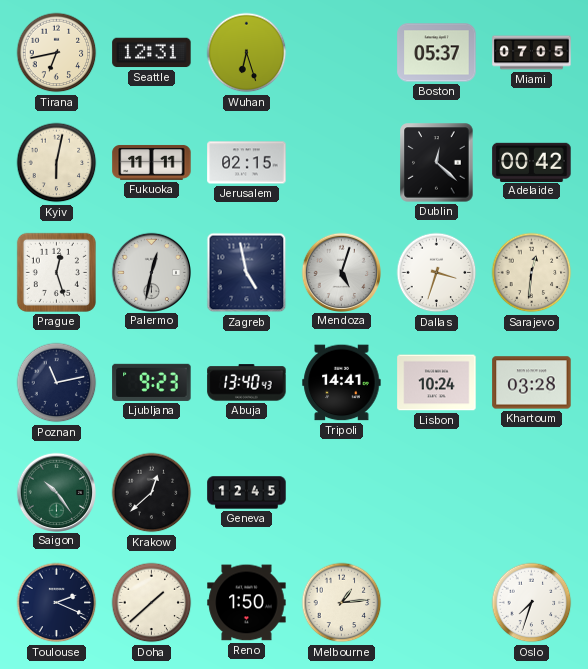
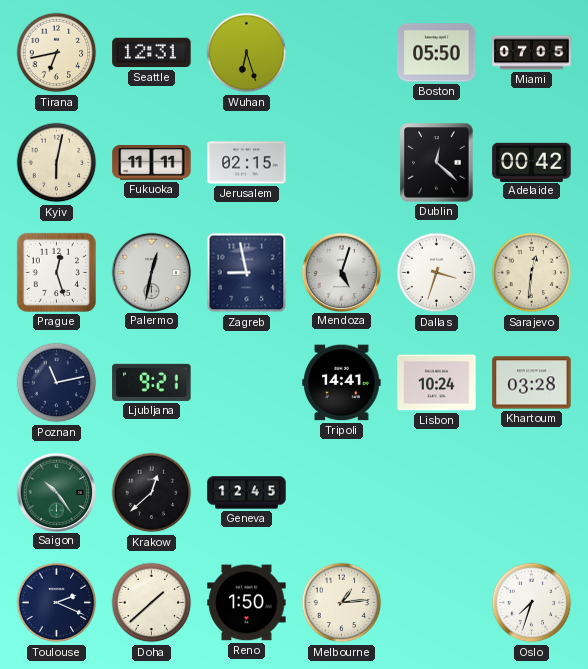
Boston: 05:37 -> 05:50
Zagreb: 4:58 -> 8:58
Ljubljana: 9:23 -> 9:21
Abuja: 13:40 -> none
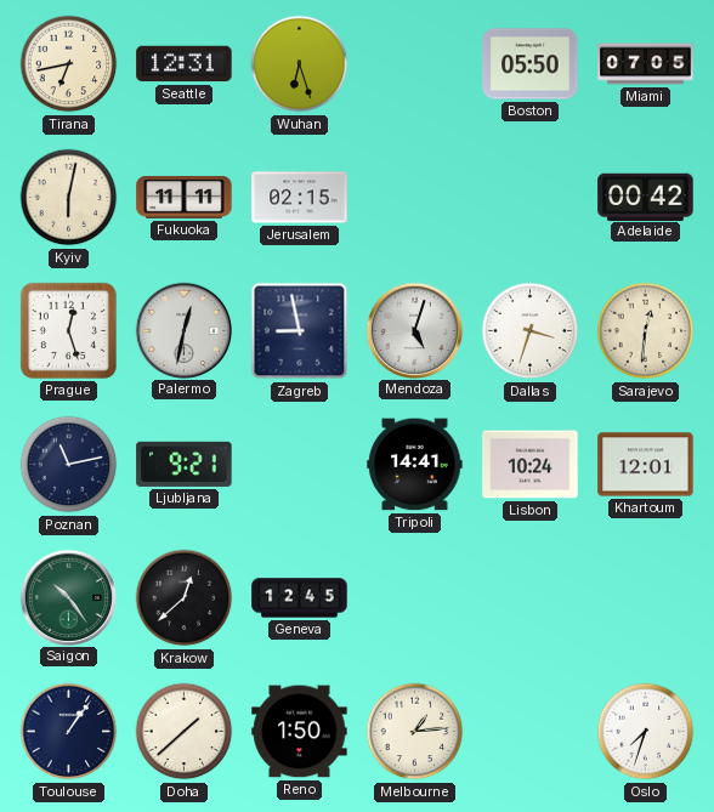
Dublin: 12:22 -> none
Khartoum: 03:28 -> 12:01
Toulouse: 2:19 -> 1:06
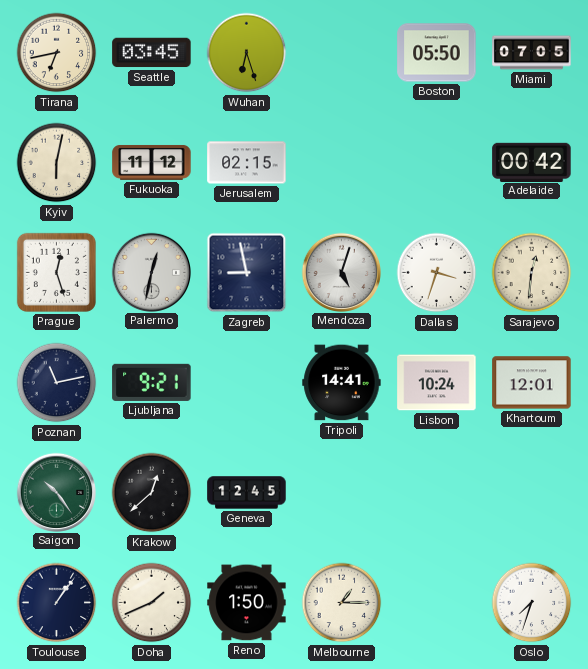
Seattle: 12:31 -> 03:45
Fukuoka: 11:11 -> 11:12
Doha: 1:38 -> 1:41
Melbourne: 1:14 -> 1:15
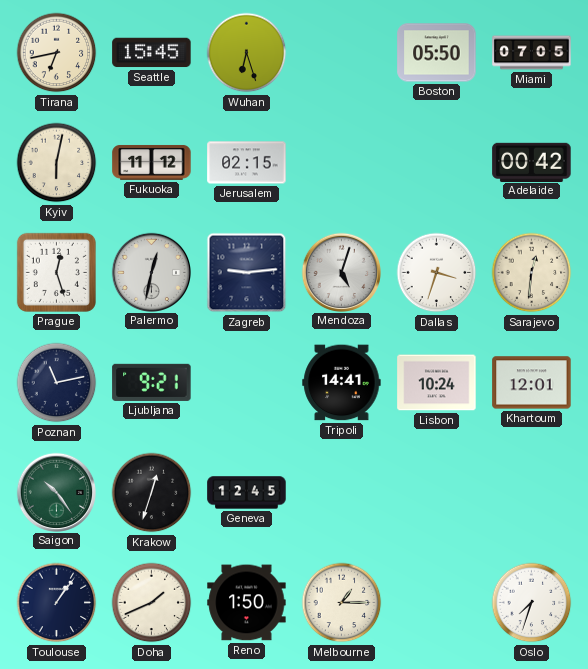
Seattle: 03:45 -> 15:45
Zagreb: 8:58 -> 9:14
Krakow: 12:38 -> 12:33
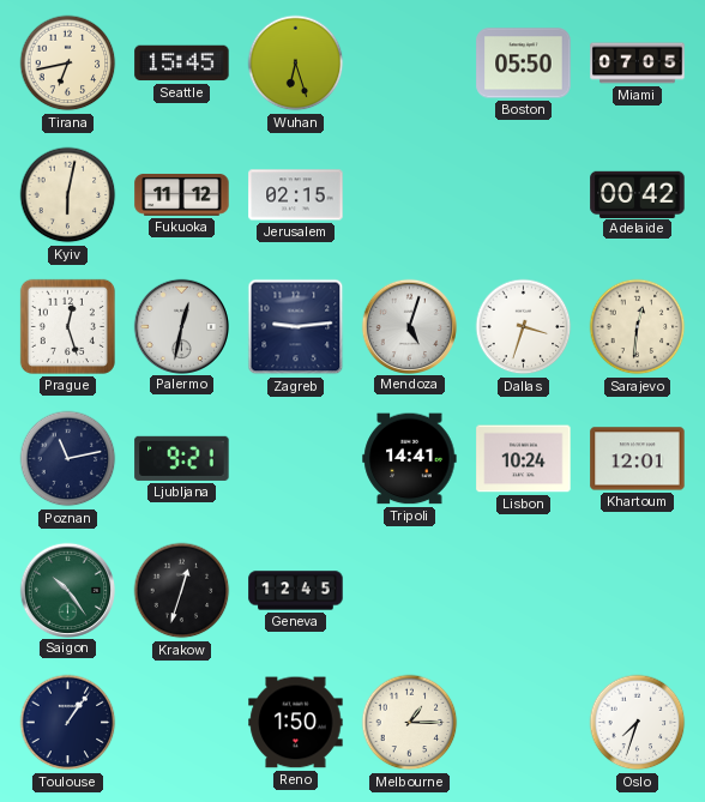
Doha: 1:41 -> none
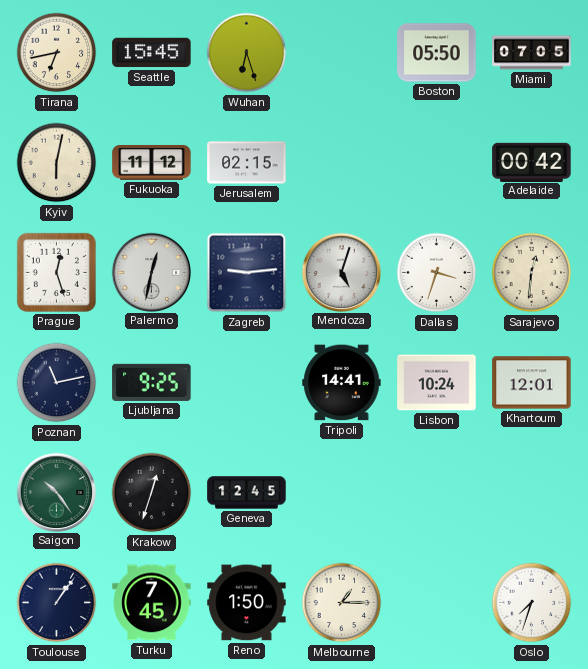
Ljubljana: 9:21 -> 9:25
Turku: none -> 7:45
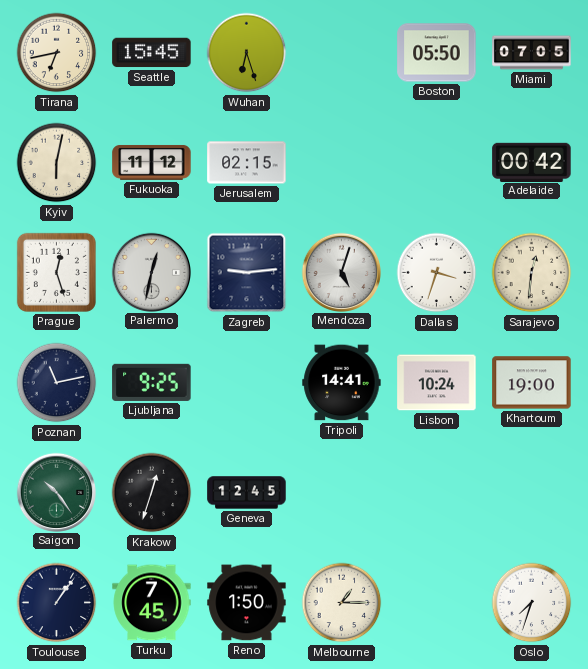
Khartoum: 12:01 -> 19:00
